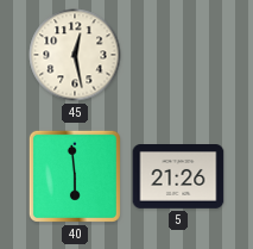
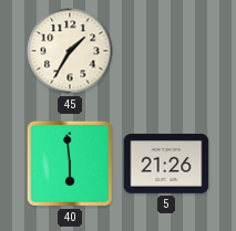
45: 12:28 -> 1:35
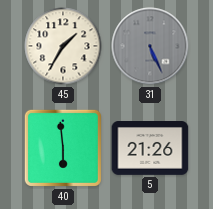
31: none -> 5:26
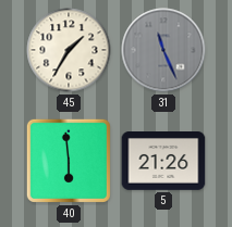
31: 5:26 -> 11:26
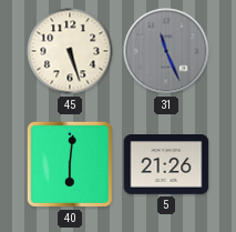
45: 1:35 -> 5:27
40: 5:59 -> 6:01
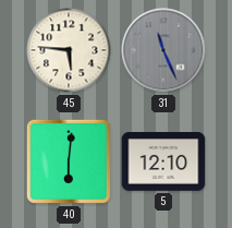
45: 5:27 -> 5:46
5: 21:26 -> 12:10
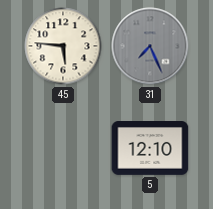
31: 11:26 -> 7:26
40: 6:01 -> none
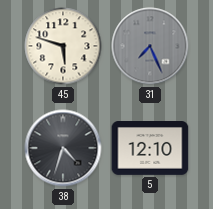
45: 5:46 -> 5:48
38: none -> 4:33
